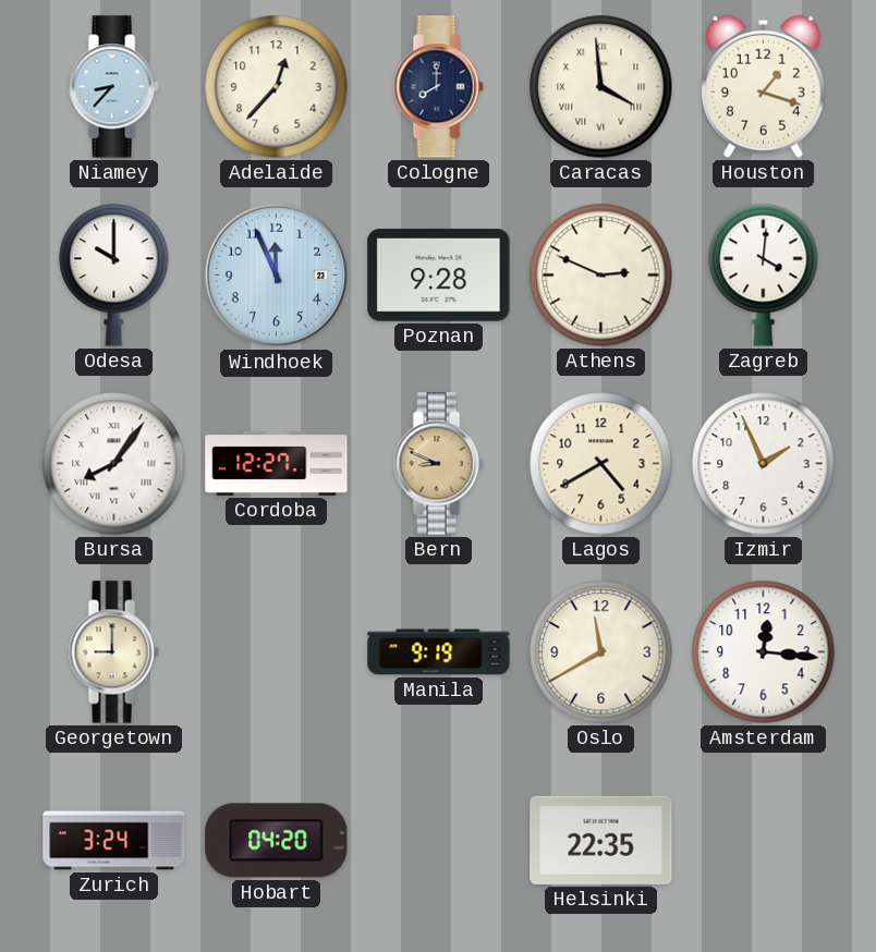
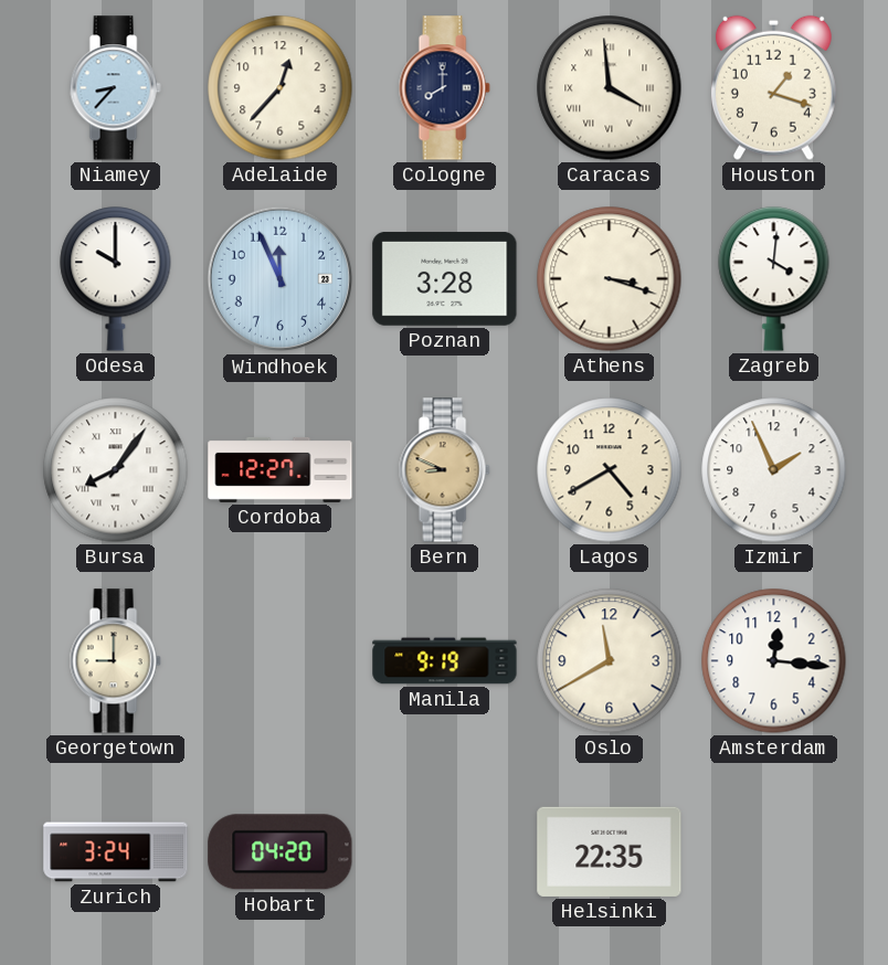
Poznan: 9:28 -> 3:28
Athens: 2:49 -> 3:18
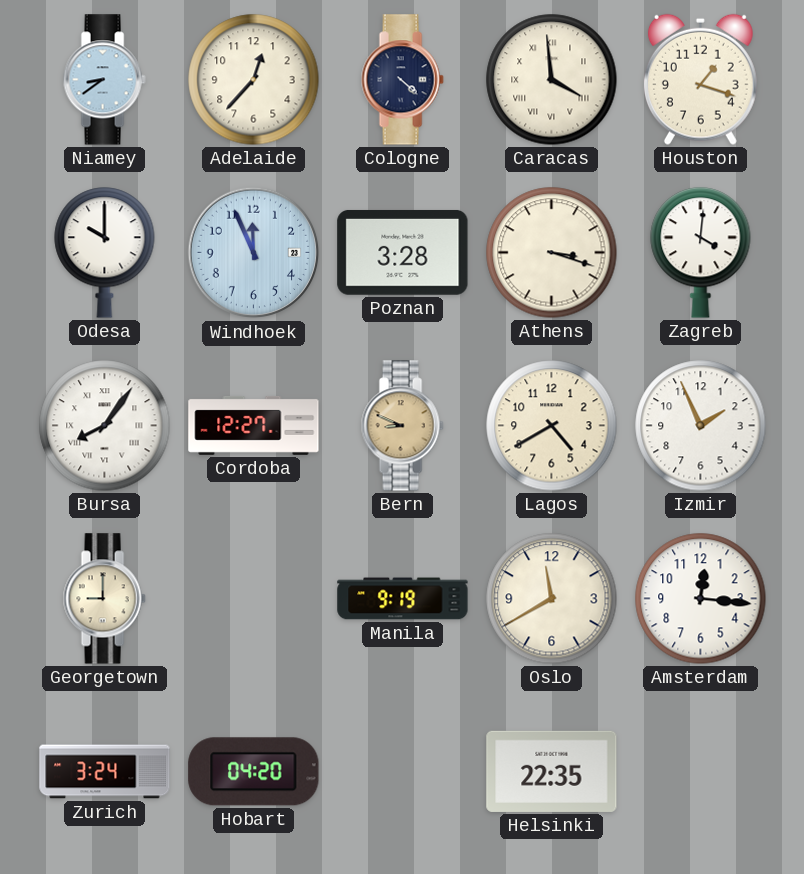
Niamey: 8:37 -> 8:39
Cologne: 8:00 -> 4:22
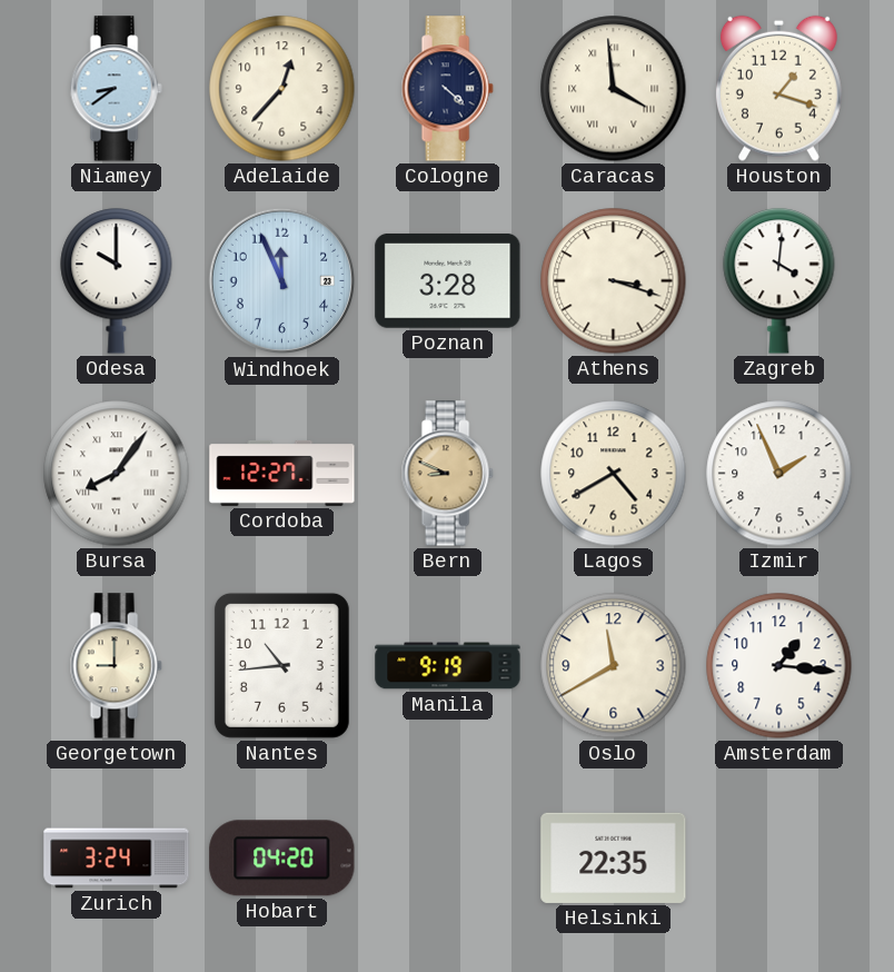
Nantes: none -> 10:44
Amsterdam: 12:16 -> 1:16
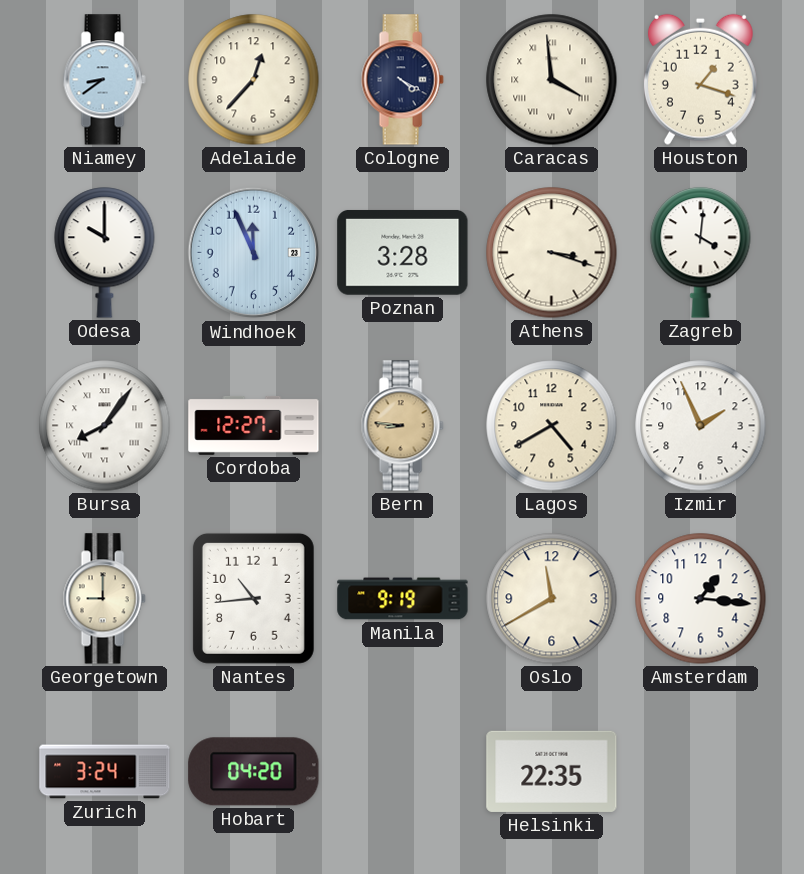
Cologne: 4:22 -> 4:20
Bern: 8:49 -> 8:46
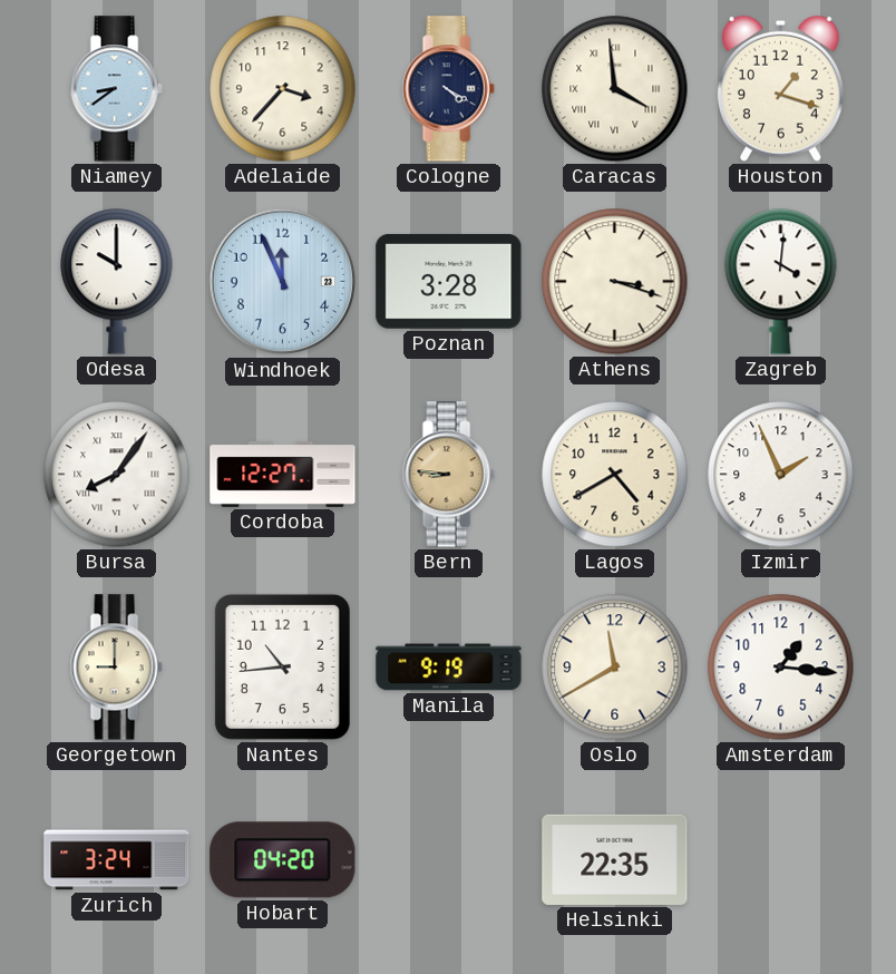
Adelaide: 12:37 -> 3:37
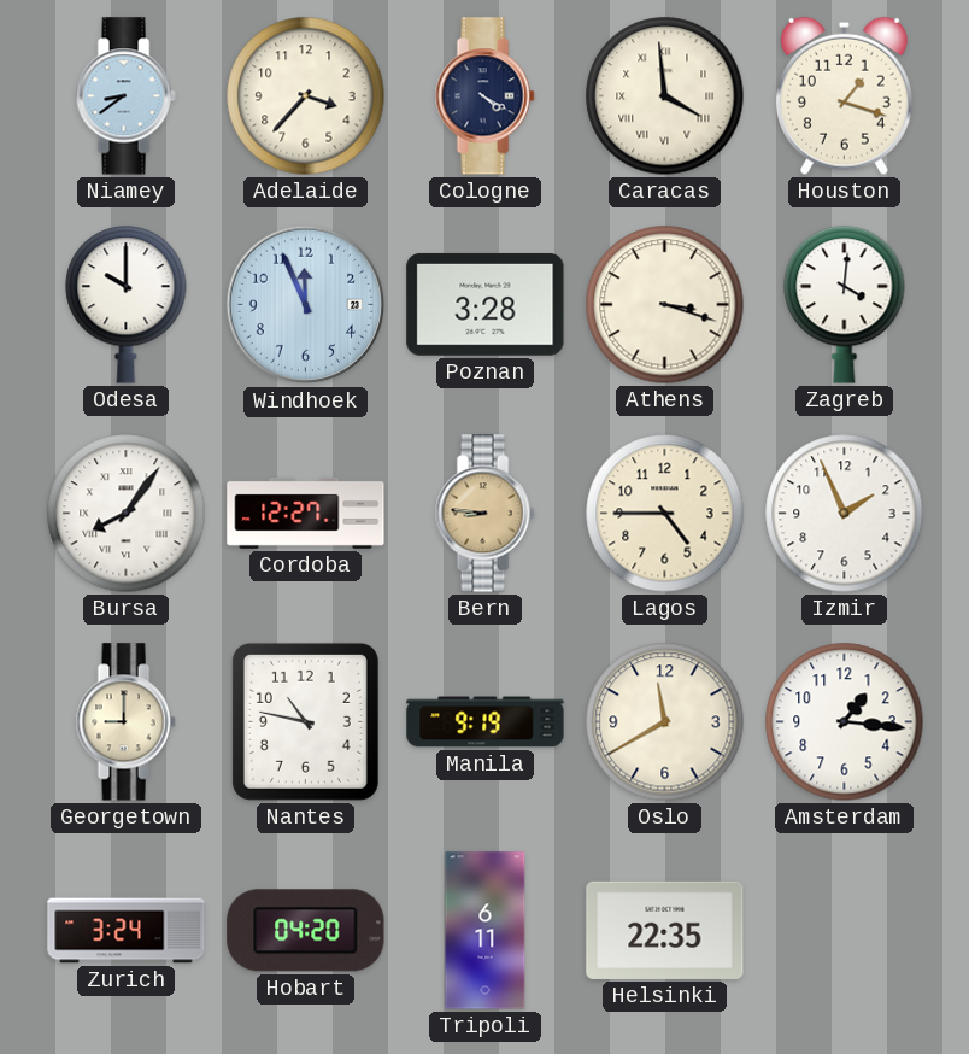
Lagos: 4:40 -> 4:45
Nantes: 10:44 -> 10:47
Tripoli: none -> 6:11
